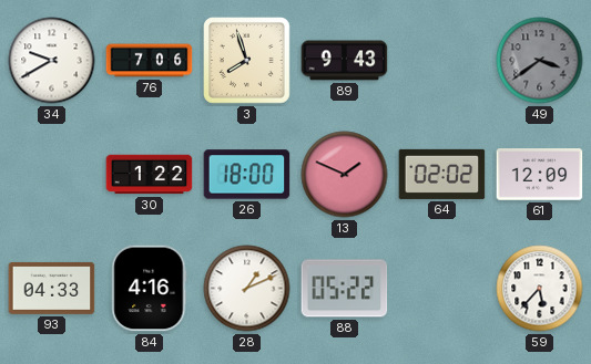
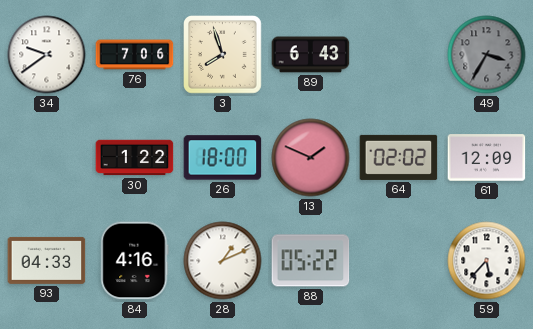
34: 9:40 -> 9:39
89: 9:43 -> 6:43
49: 3:39 -> 3:35
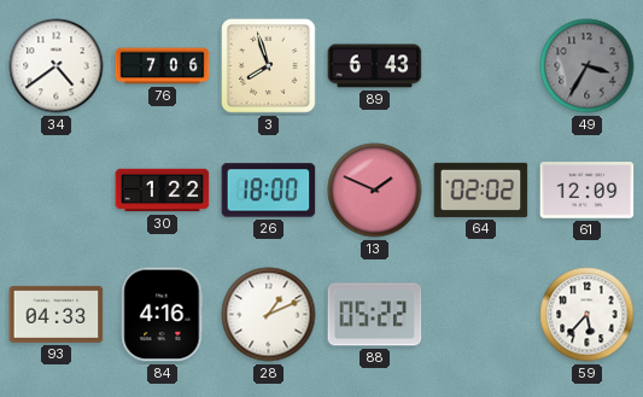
34: 9:39 -> 4:39
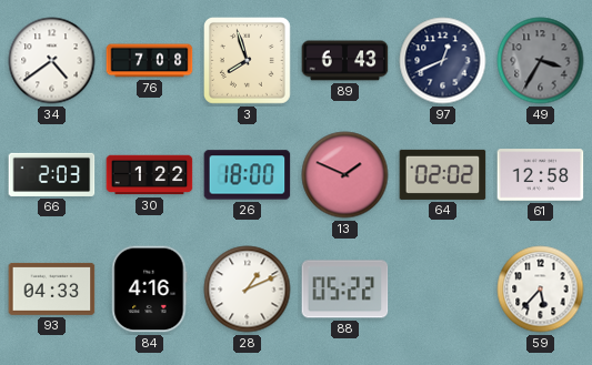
76: 7:06 -> 7:08
97: none -> 12:41
66: none -> 2:03
61: 12:09 -> 12:58
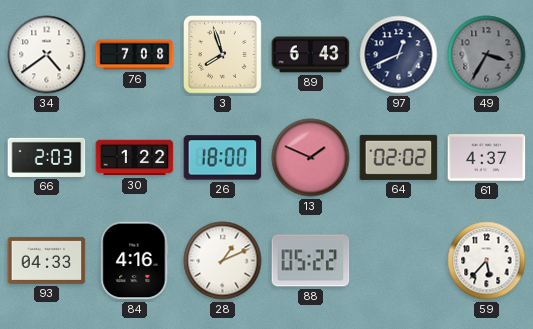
61: 12:58 -> 4:37
